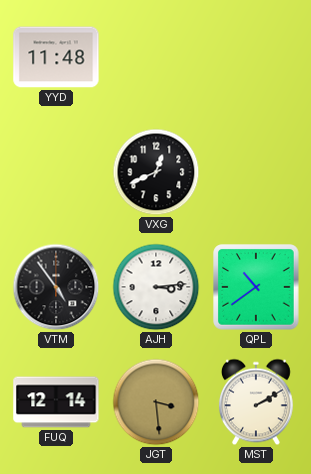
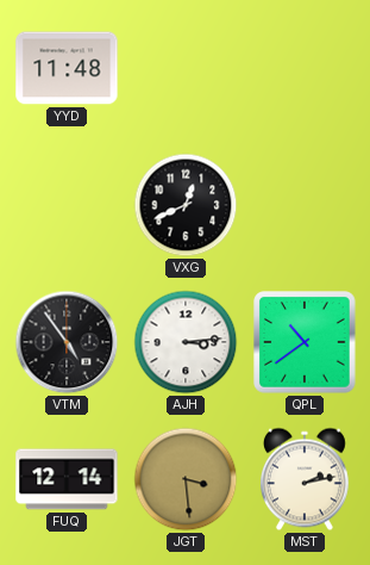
MST: 2:10 -> 2:13
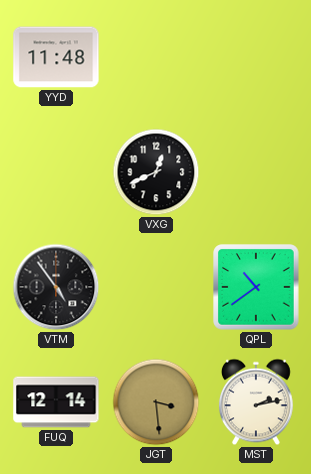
AJH: 3:14 -> none
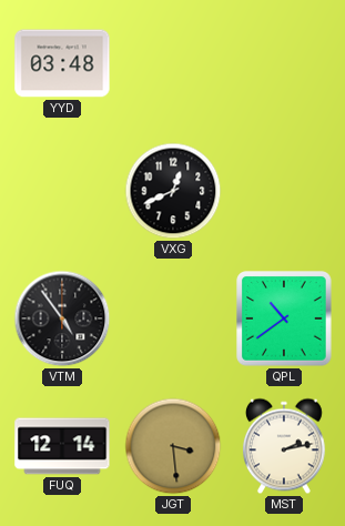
YYD: 11:48 -> 03:48
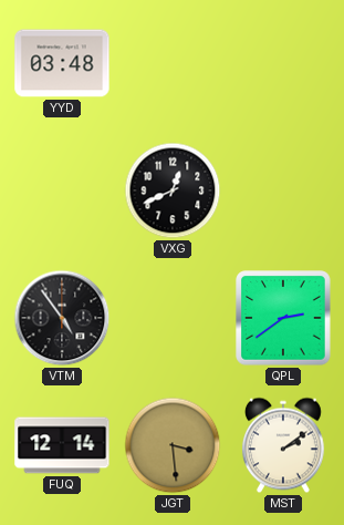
QPL: 10:39 -> 2:39
MST: 2:13 -> 2:09
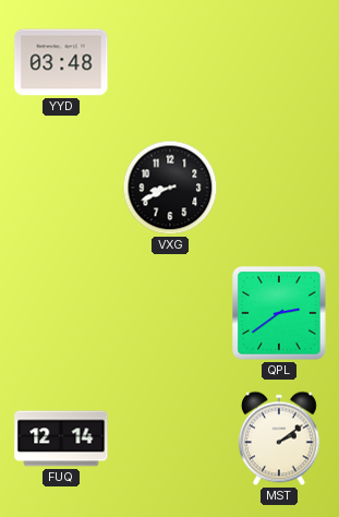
VXG: 12:41 -> 8:41
VTM: 4:54 -> none
JGT: 3:29 -> none
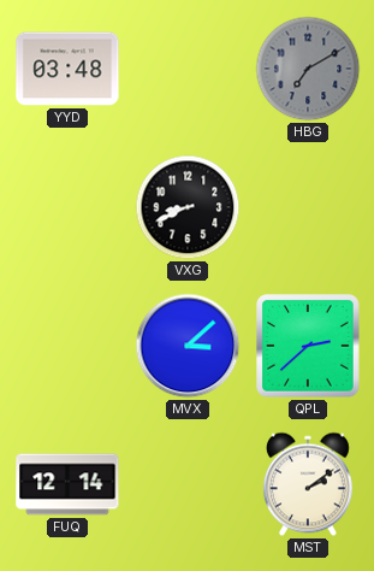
HBG: none -> 7:10
MVX: none -> 3:08
QPL: 2:39 -> 2:38
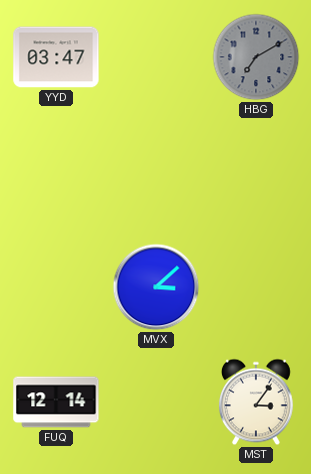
YYD: 03:48 -> 03:47
VXG: 8:41 -> none
QPL: 2:38 -> none
MST: 2:09 -> 3:06
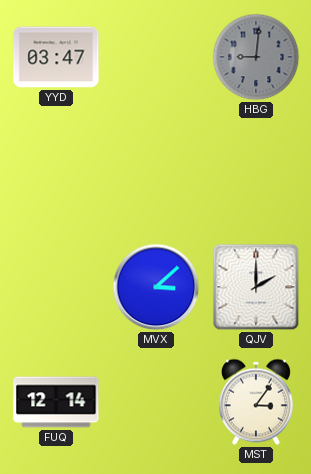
HBG: 7:10 -> 9:01
QJV: none -> 2:00
